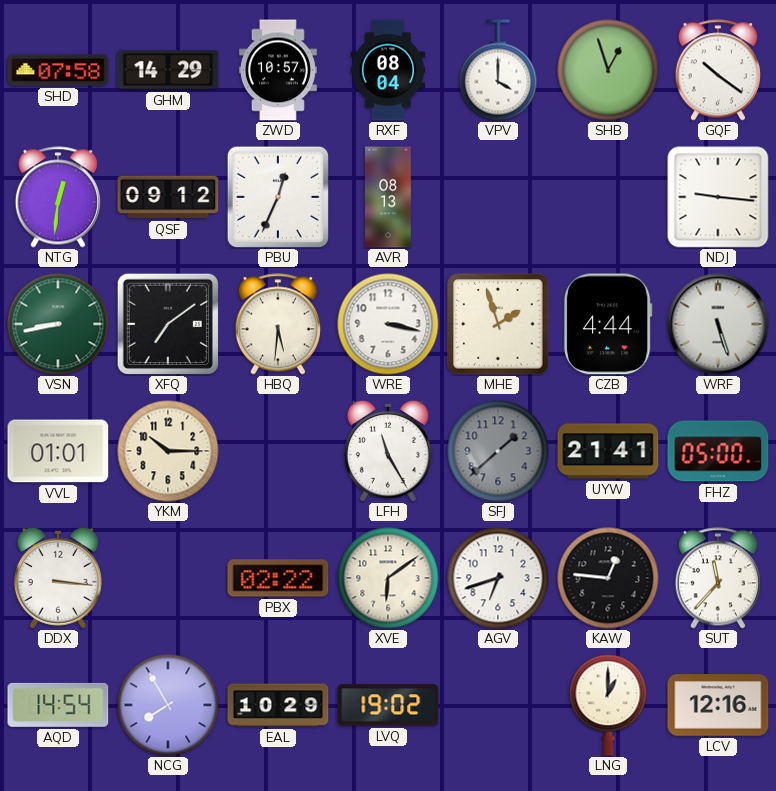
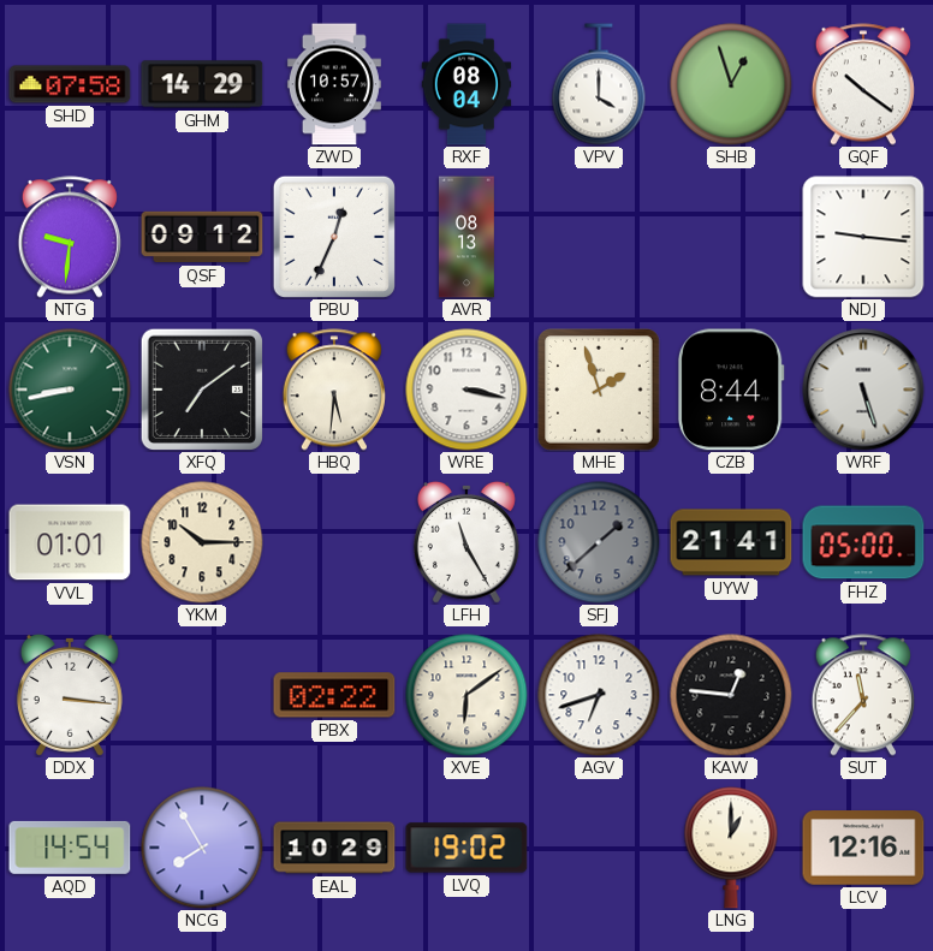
NTG: 12:31 -> 9:31
CZB: 4:44 -> 8:44
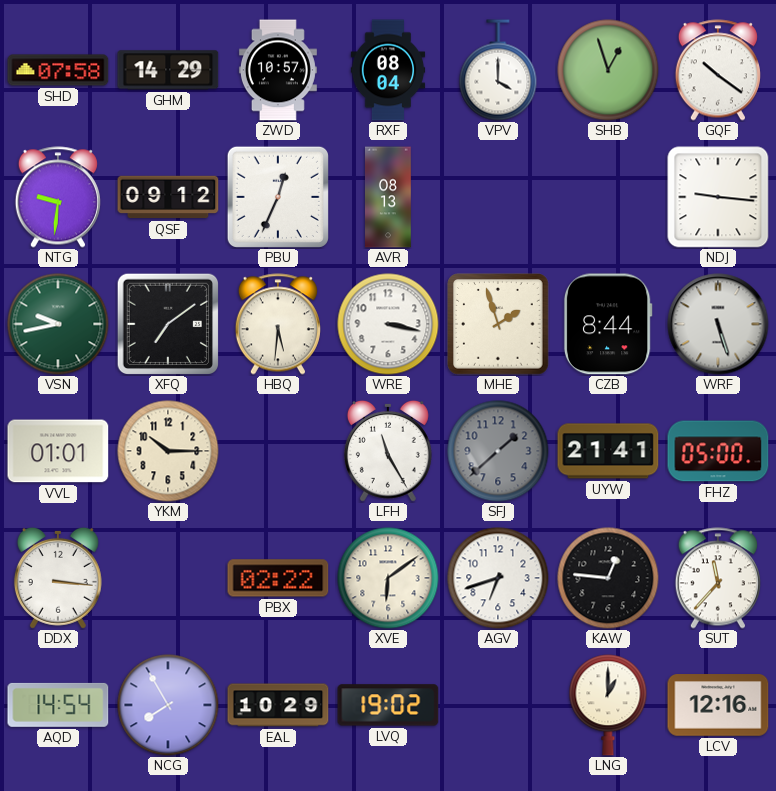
VSN: 8:43 -> 9:43
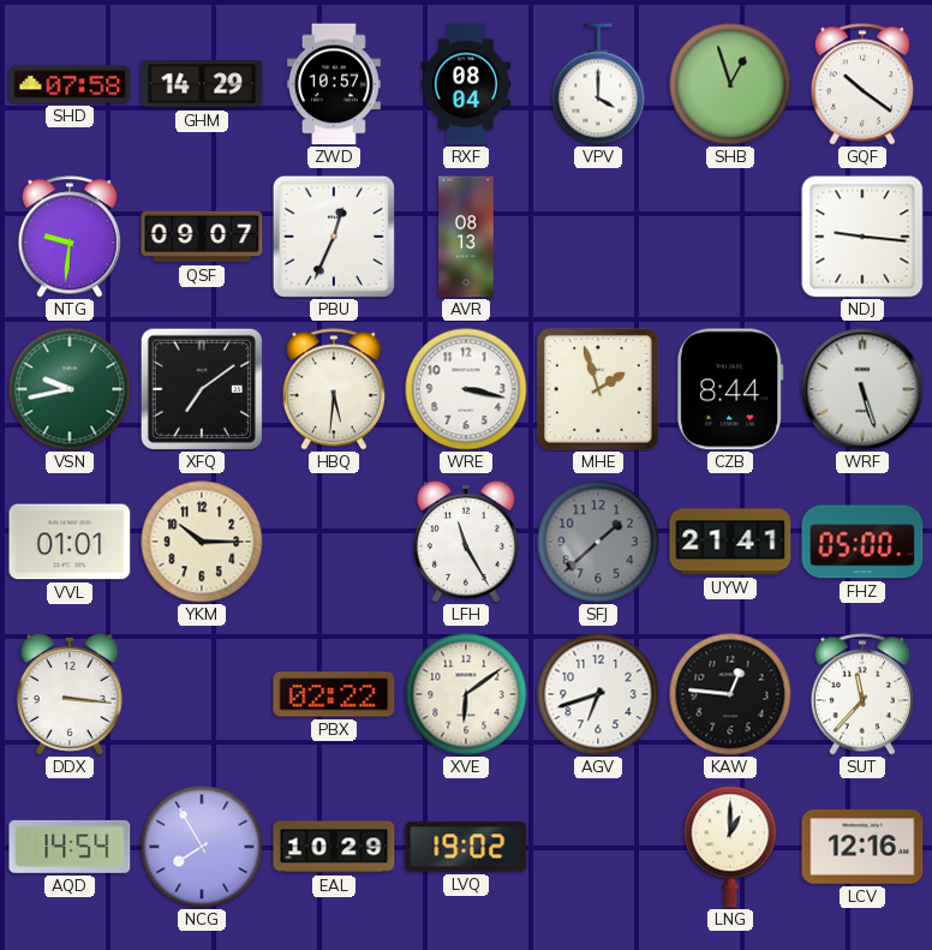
QSF: 09:12 -> 09:07
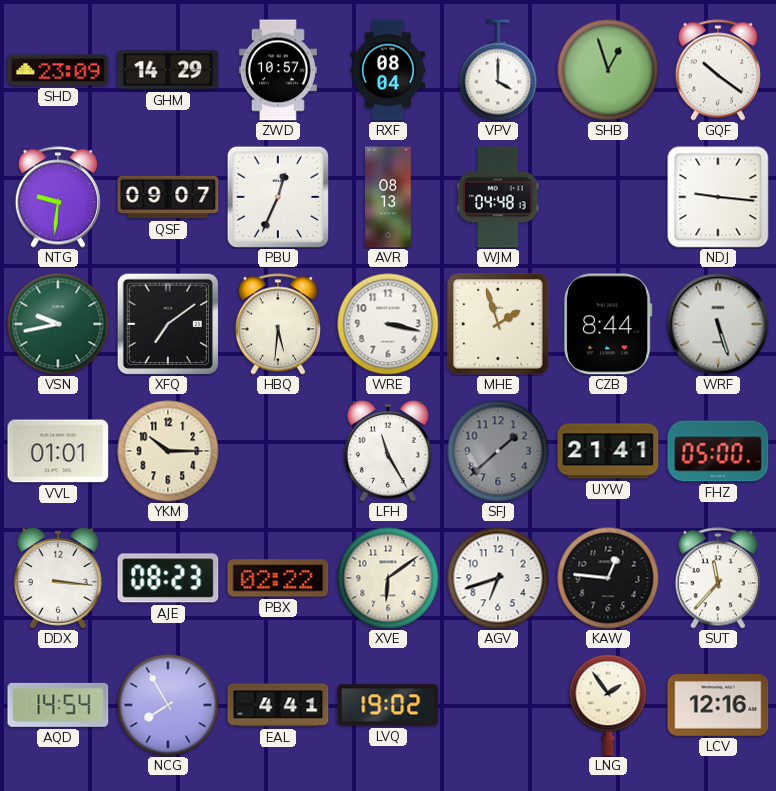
SHD: 07:58 -> 23:09
WJM: none -> 04:48
AJE: none -> 08:23
EAL: 10:29 -> 4:41
LNG: 1:00 -> 1:54
